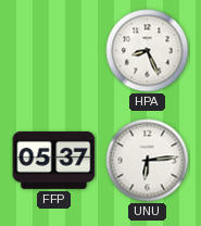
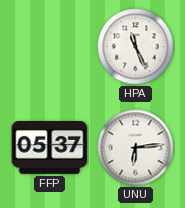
HPA: 8:26 -> 11:26
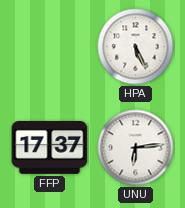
HPA: 11:26 -> 5:26
FFP: 05:37 -> 17:37
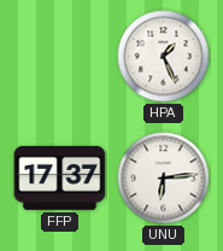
HPA: 5:26 -> 1:26
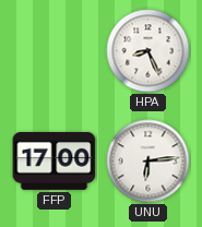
HPA: 1:26 -> 8:26
FFP: 17:37 -> 17:00
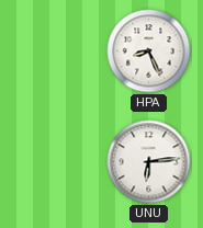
FFP: 17:00 -> none
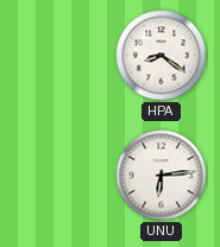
HPA: 8:26 -> 8:21
